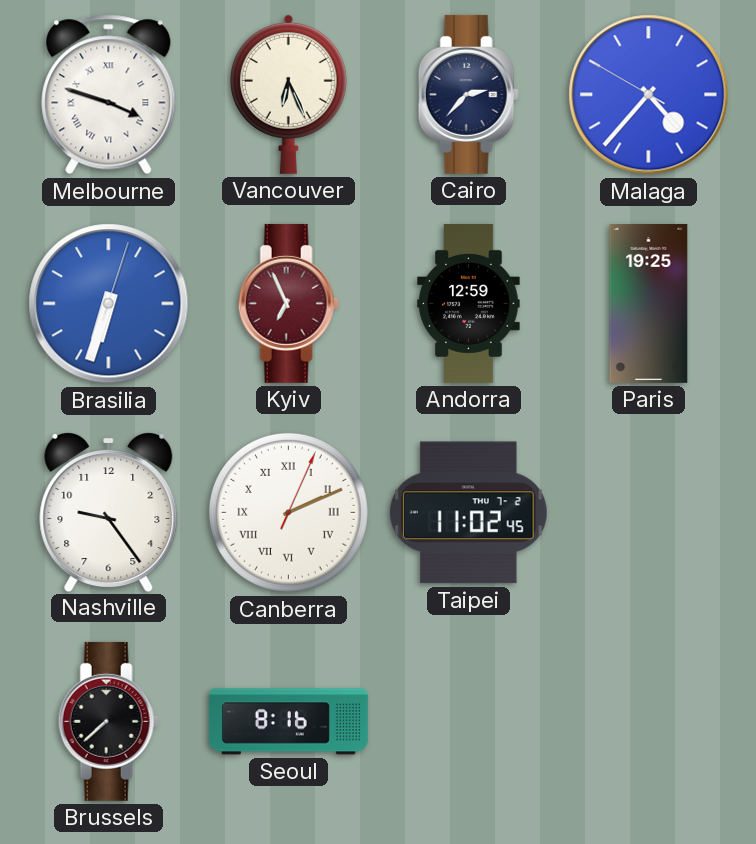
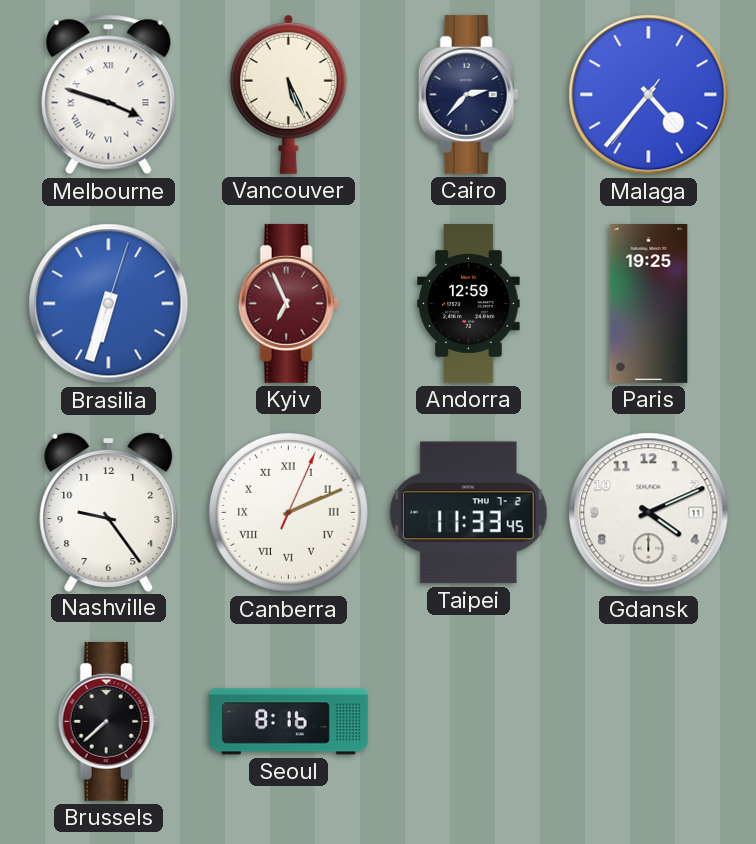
Vancouver: 6:26 -> 5:26
Malaga: 4:36:50 -> 4:36:36
Taipei: 11:02 -> 11:33
Gdansk: none -> 4:11
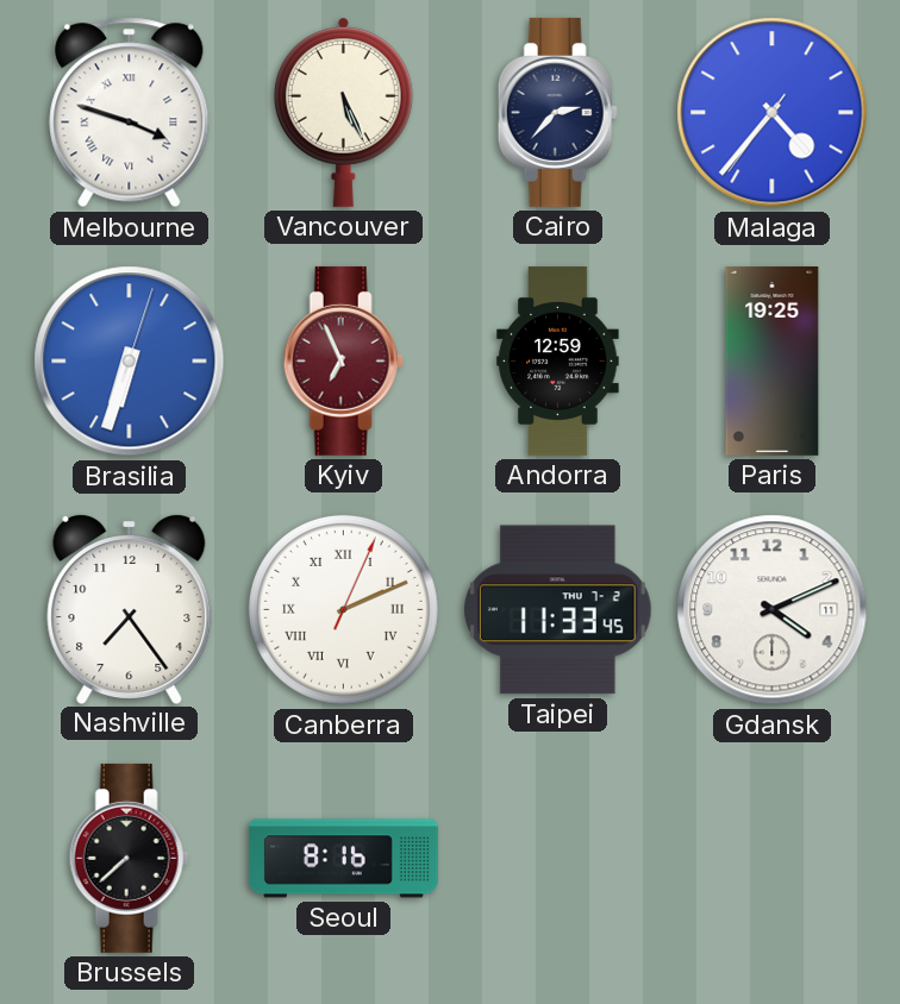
Nashville: 9:24 -> 7:24
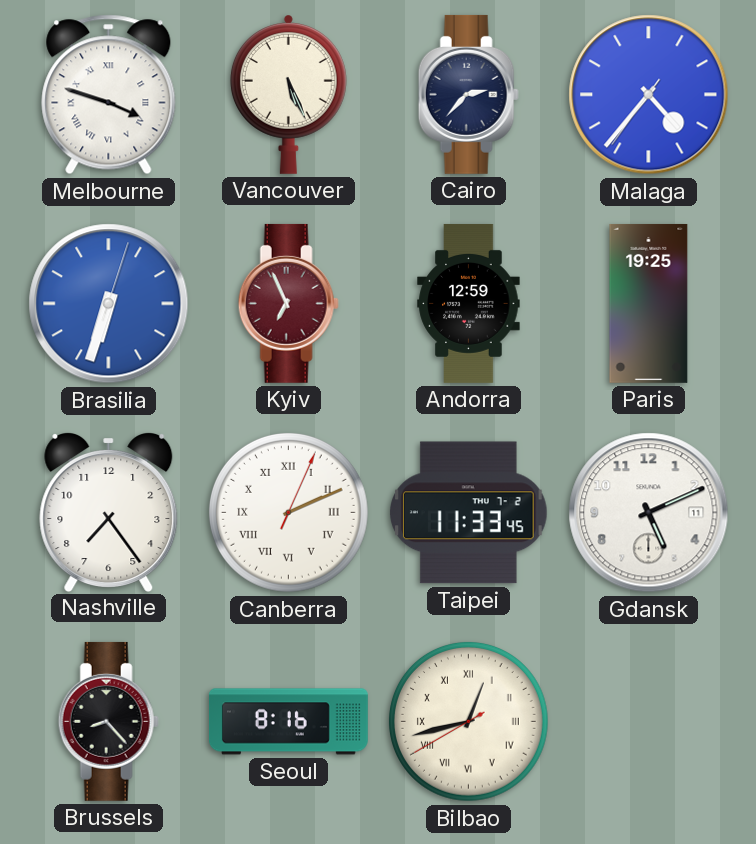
Gdansk: 4:11 -> 5:11
Brussels: 7:38 -> 8:23
Bilbao: none -> 12:42
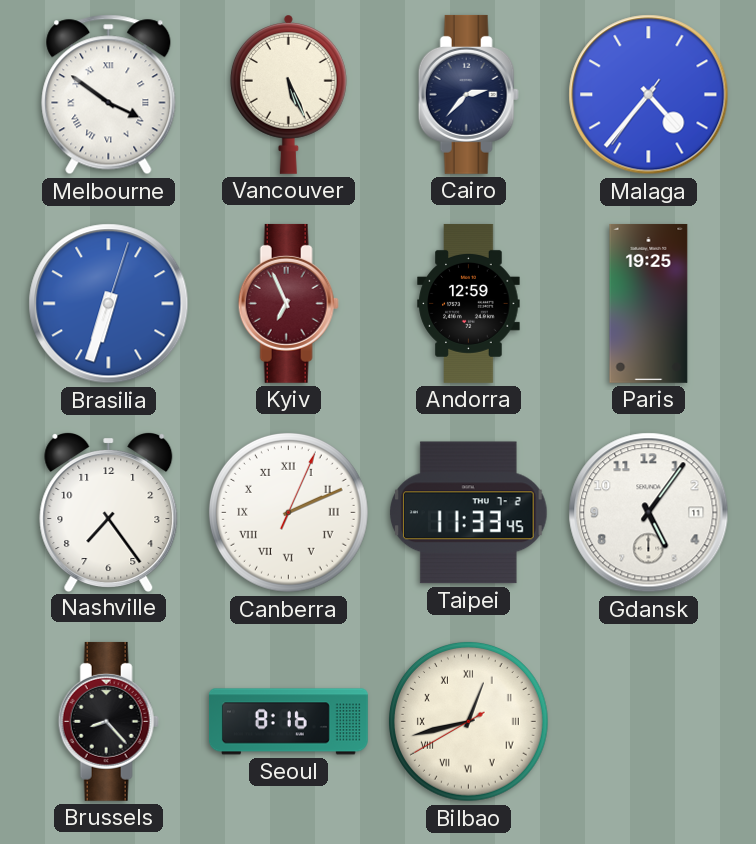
Melbourne: 3:48 -> 3:51
Gdansk: 5:11 -> 5:06
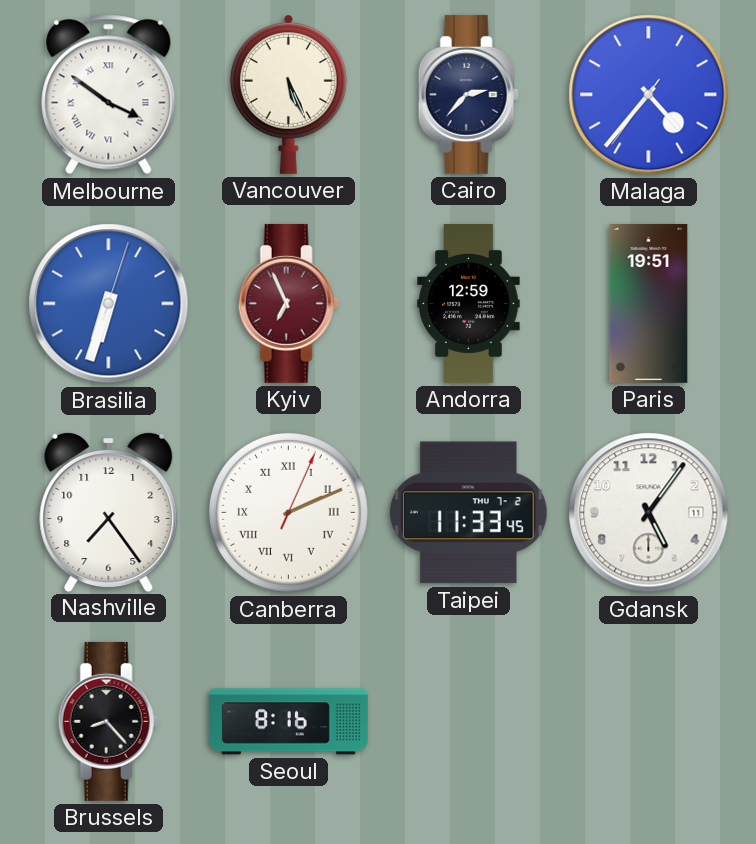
Paris: 19:25 -> 19:51
Bilbao: 12:42 -> none
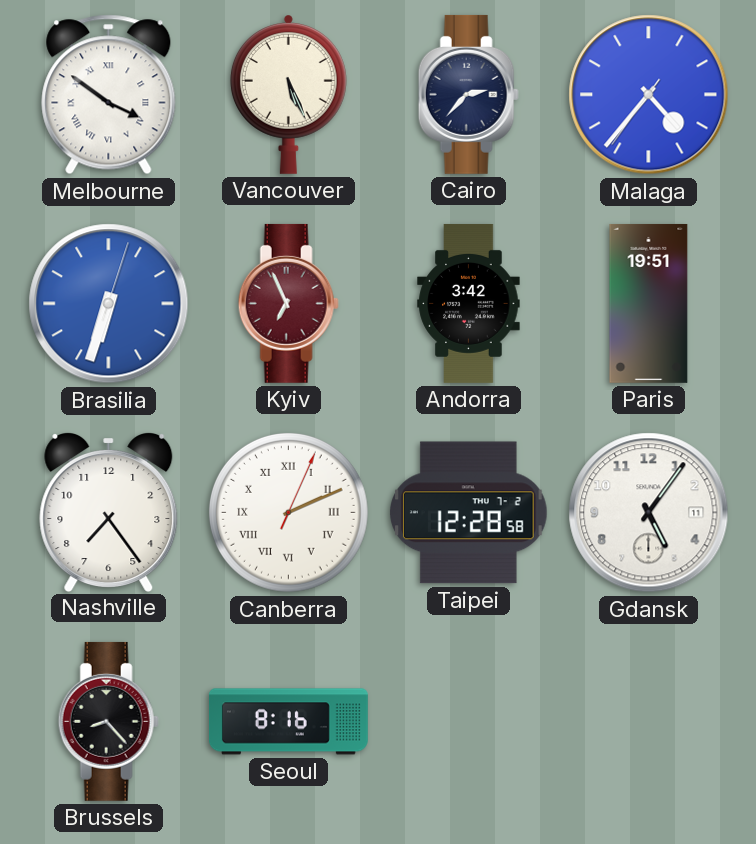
Andorra: 12:59 -> 3:42
Taipei: 11:33 -> 12:28
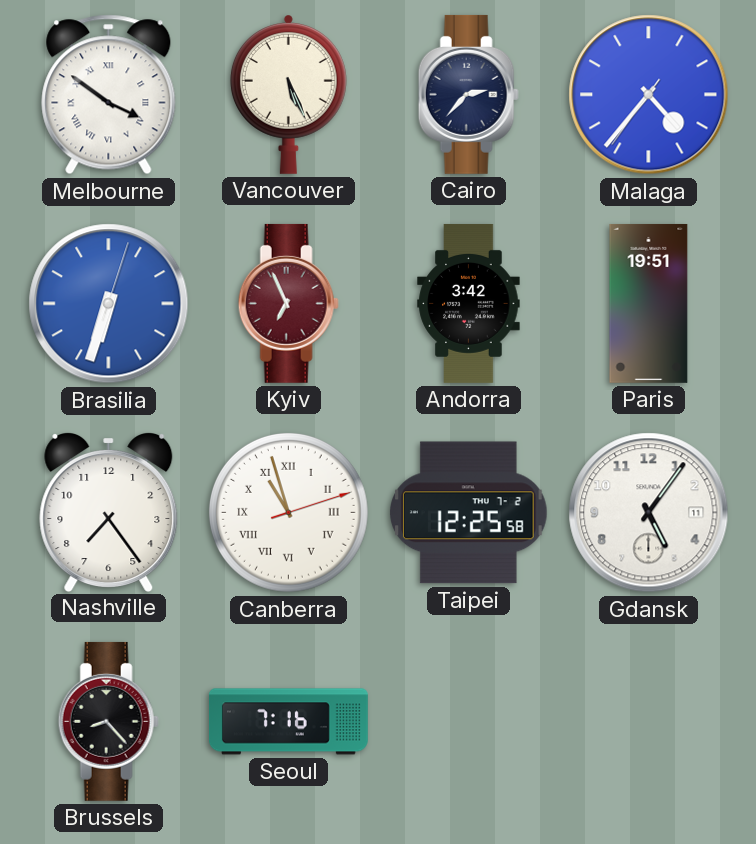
Canberra: 2:11 -> 10:57
Taipei: 12:28 -> 12:25
Seoul: 8:16 -> 7:16
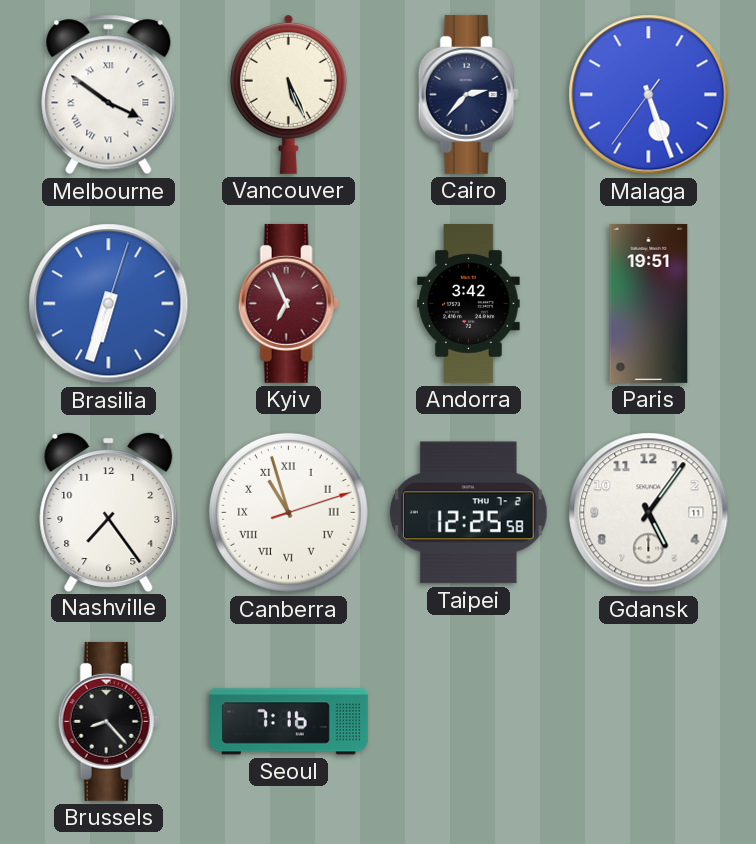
Malaga: 4:36 -> 5:26
